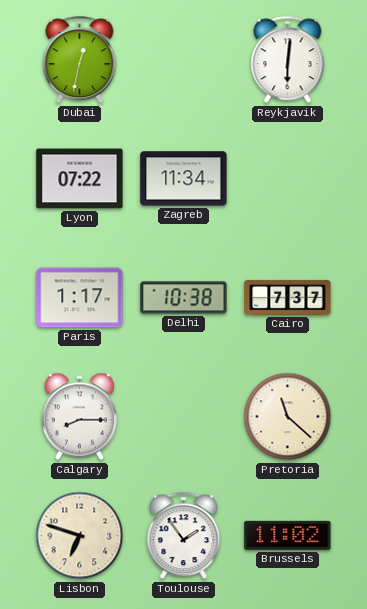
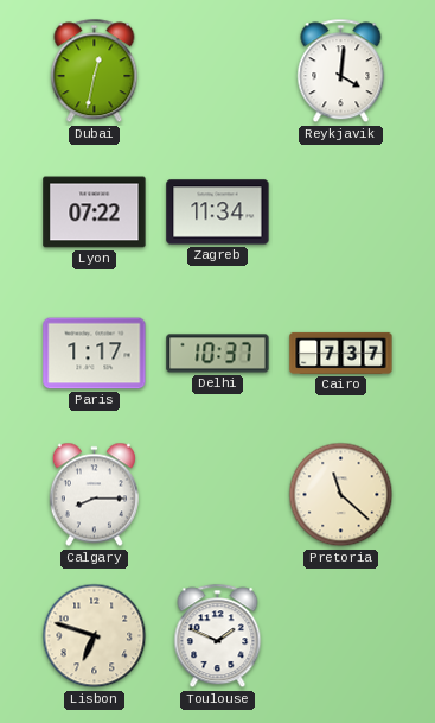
Reykjavik: 6:01 -> 4:01
Delhi: 10:38 -> 10:37
Toulouse: 1:54 -> 1:49
Brussels: 11:02 -> none
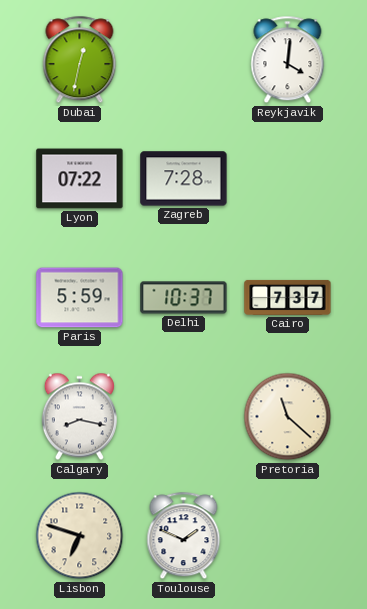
Zagreb: 11:34 -> 7:28
Paris: 1:17 -> 5:59
Calgary: 8:15 -> 8:17
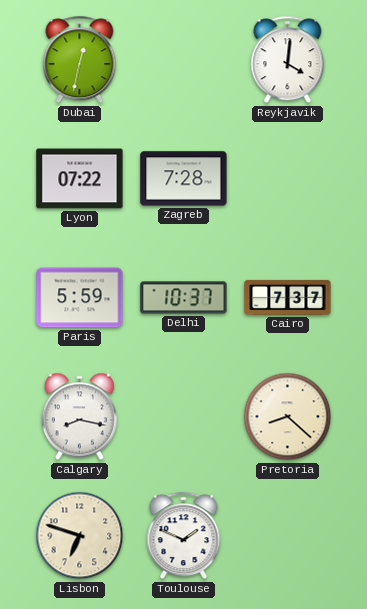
Pretoria: 11:22 -> 8:22
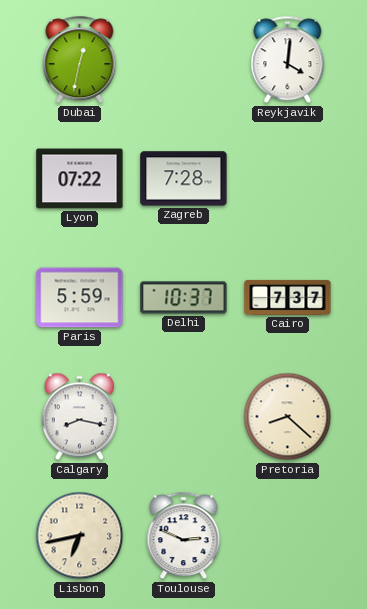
Lisbon: 6:48 -> 6:43
Toulouse: 1:49 -> 2:49
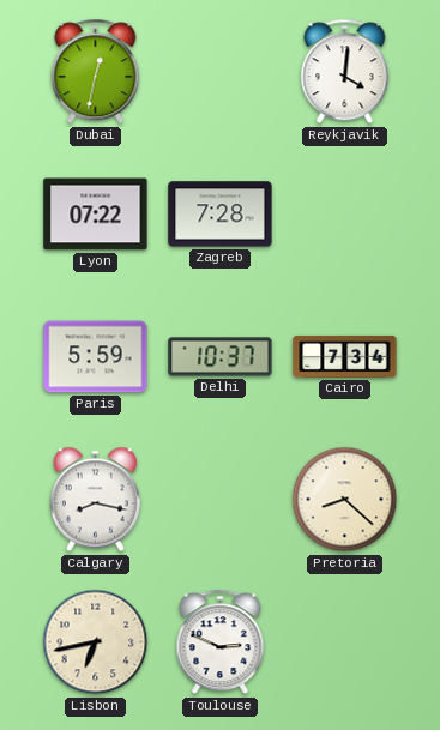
Cairo: 7:37 -> 7:34
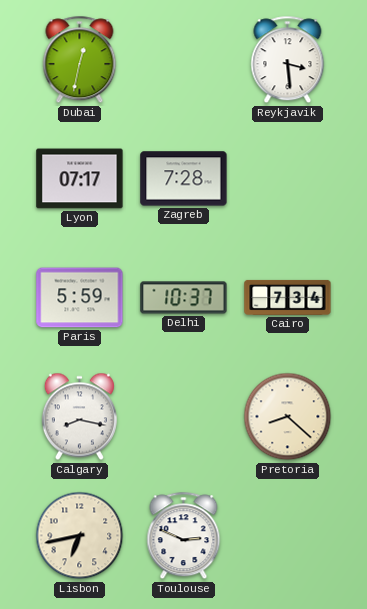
Reykjavik: 4:01 -> 3:29
Lyon: 07:22 -> 07:17
